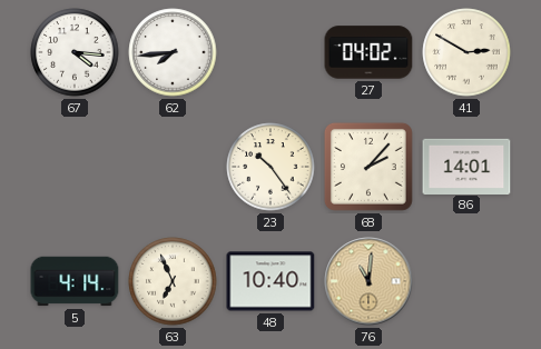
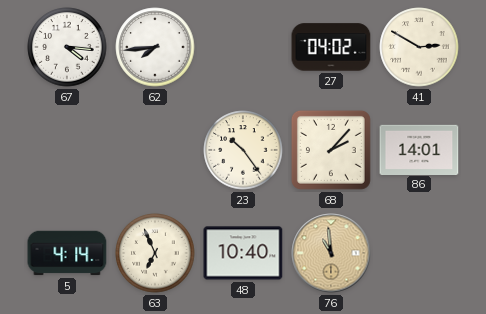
76: 11:01 -> 10:59
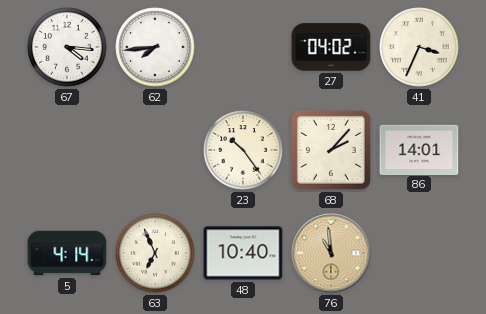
41: 2:50 -> 3:34
